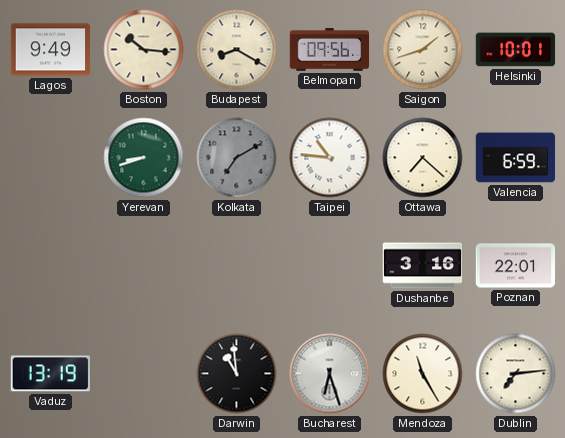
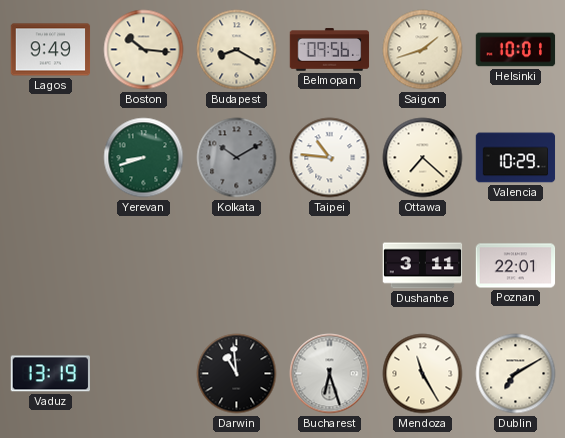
Kolkata: 7:10 -> 10:10
Valencia: 6:59 -> 10:29
Dushanbe: 3:16 -> 3:11
Dublin: 7:14 -> 7:10
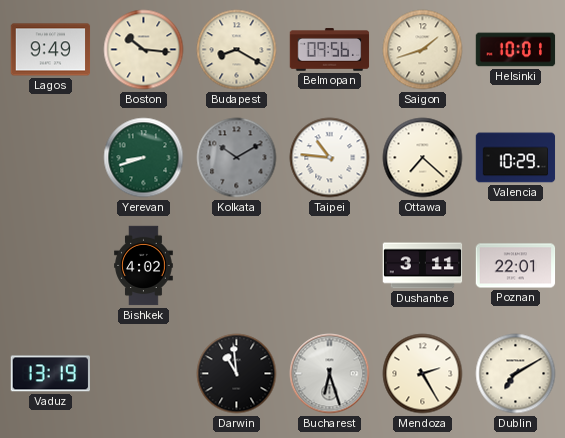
Bishkek: none -> 4:02
Mendoza: 11:25 -> 2:25
